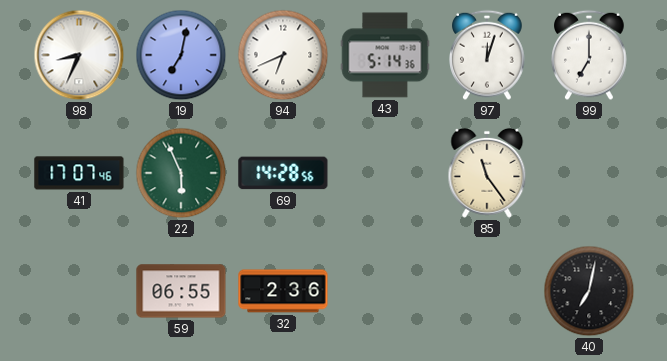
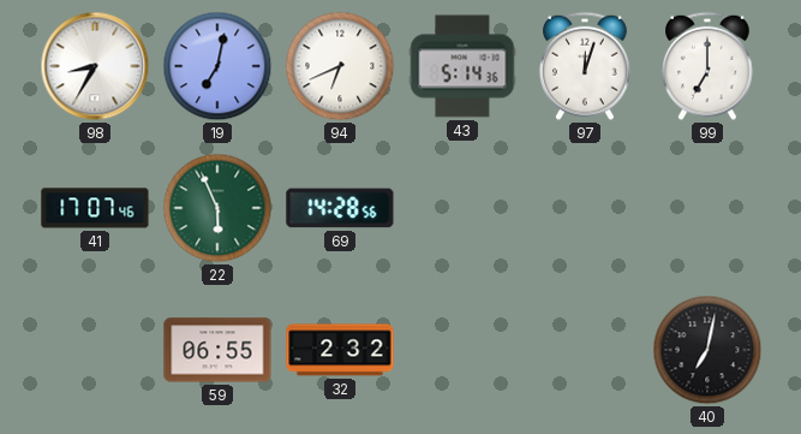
98: 8:34 -> 8:35
85: 11:24 -> none
32: 2:36 -> 2:32
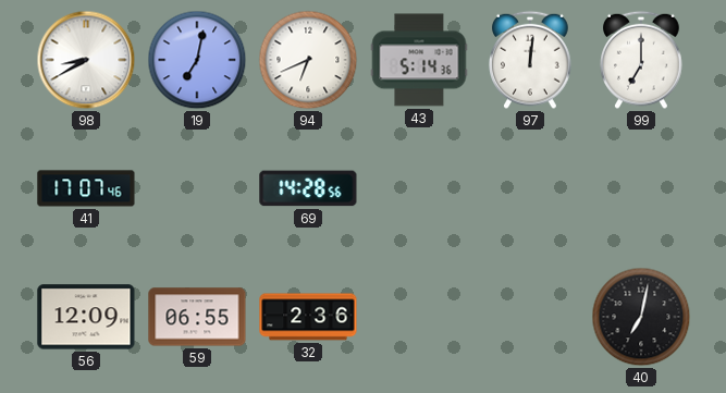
98: 8:35 -> 8:40
97: 12:03 -> 12:01
22: 5:56 -> none
56: none -> 12:09
32: 2:32 -> 2:36
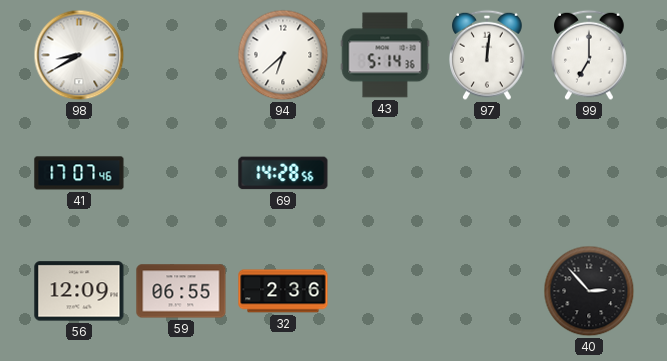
19: 7:02 -> none
94: 6:41 -> 6:38
40: 7:02 -> 2:53
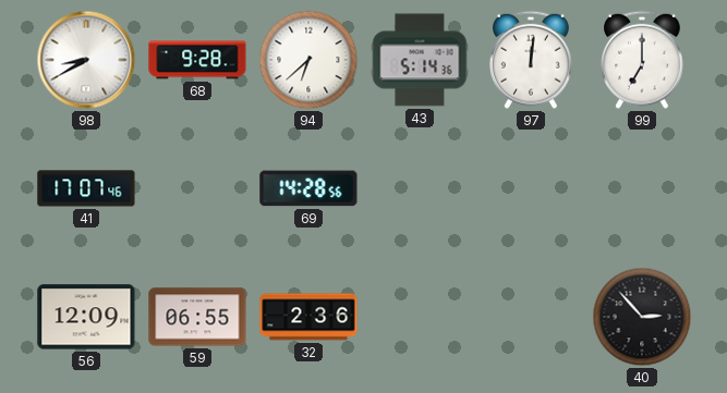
68: none -> 9:28
